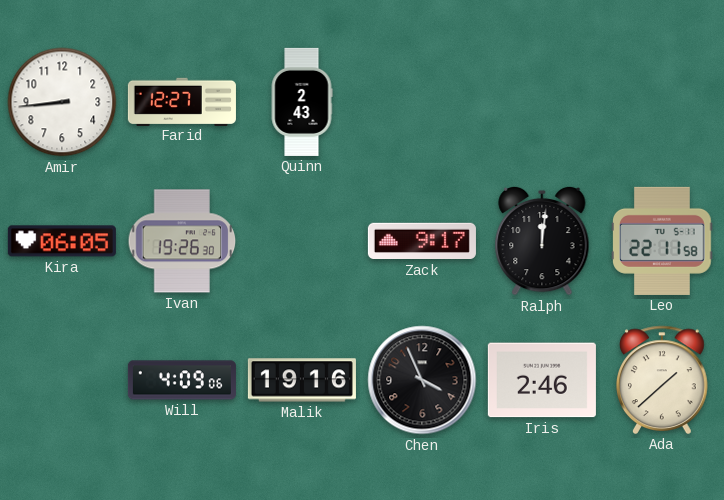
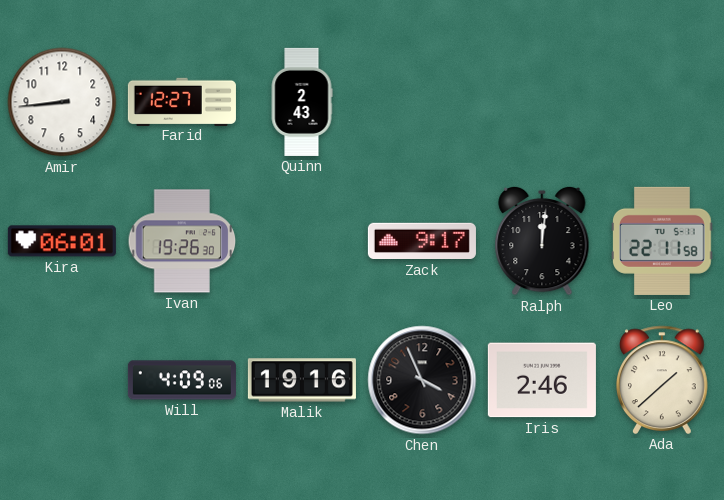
Kira: 06:05 -> 06:01
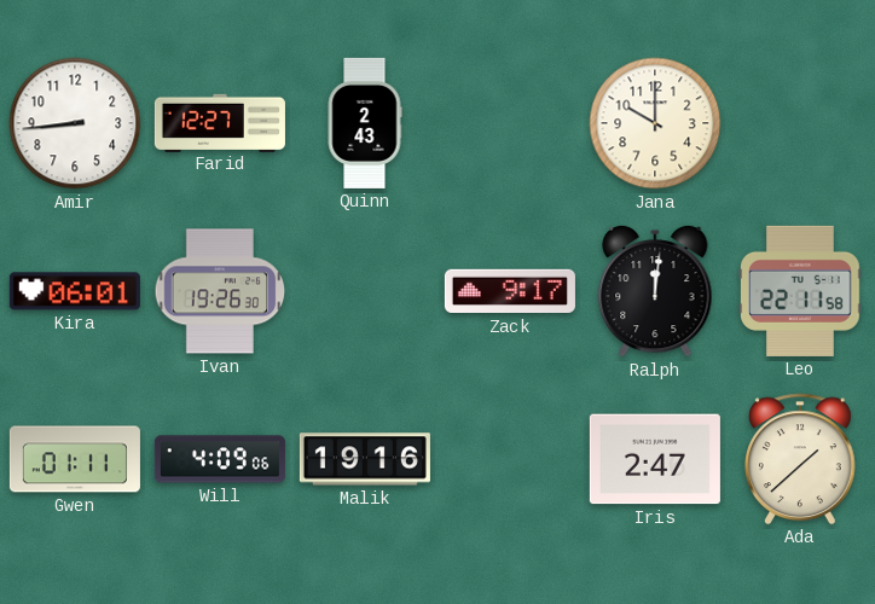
Jana: none -> 10:00
Gwen: none -> 01:11
Chen: 3:56 -> none
Iris: 2:46 -> 2:47
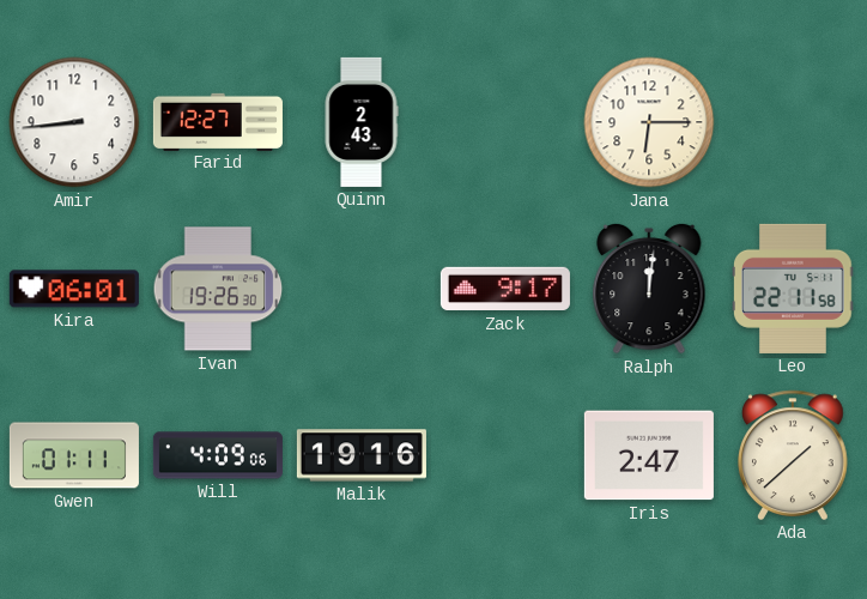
Jana: 10:00 -> 6:15
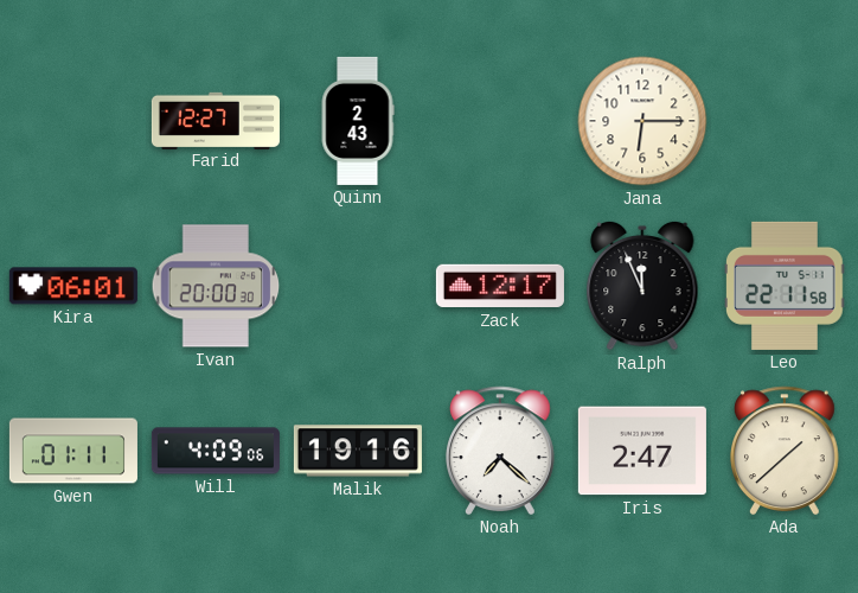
Amir: 8:44 -> none
Ivan: 19:26 -> 20:00
Zack: 9:17 -> 12:17
Ralph: 12:01 -> 11:56
Noah: none -> 7:22
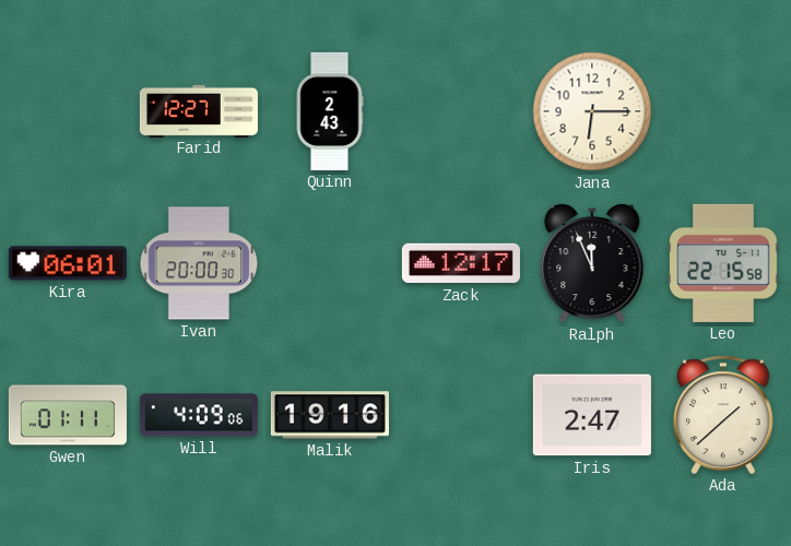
Leo: 22:11 -> 22:15
Noah: 7:22 -> none
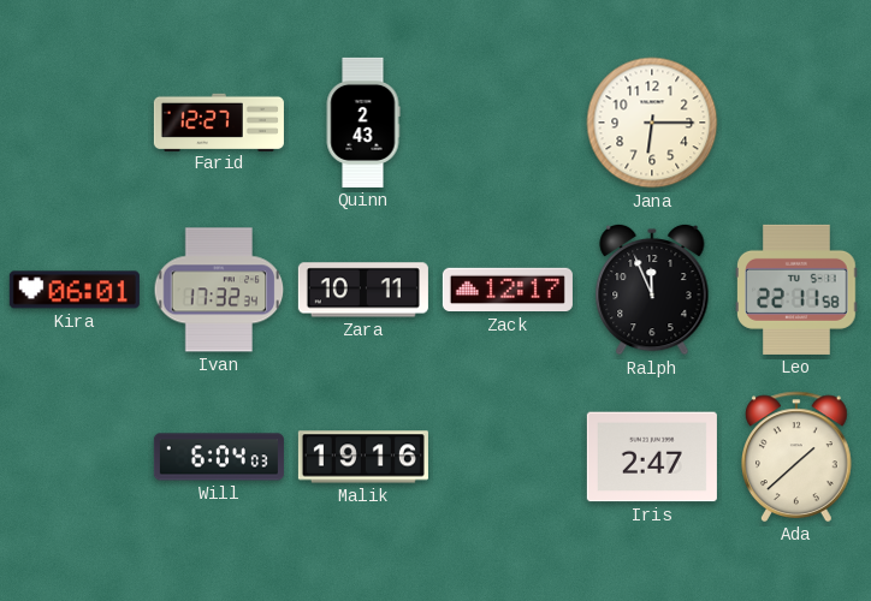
Ivan: 20:00 -> 17:32
Zara: none -> 10:11
Leo: 22:15 -> 22:11
Gwen: 01:11 -> none
Will: 4:09 -> 6:04
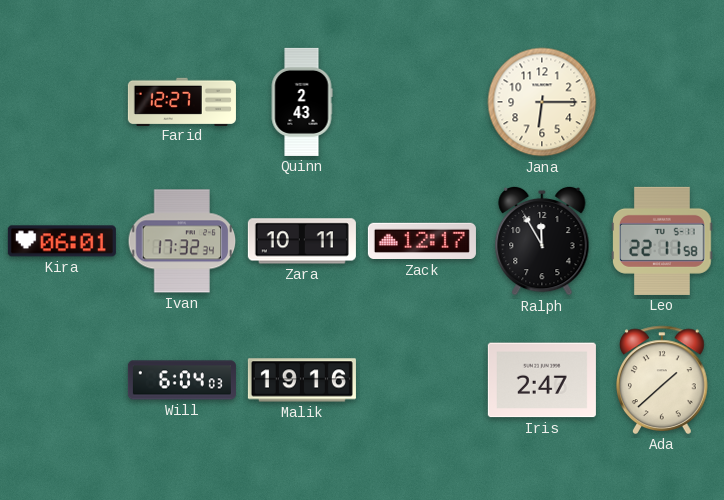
Ralph: 11:56 -> 11:55
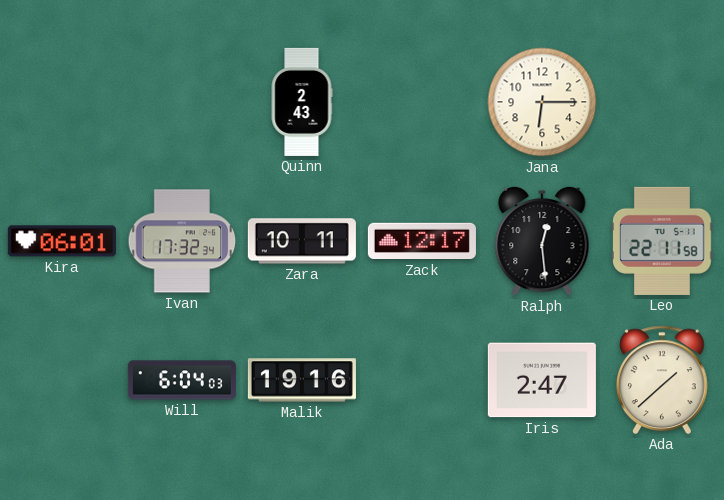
Farid: 12:27 -> none
Ralph: 11:55 -> 12:29
